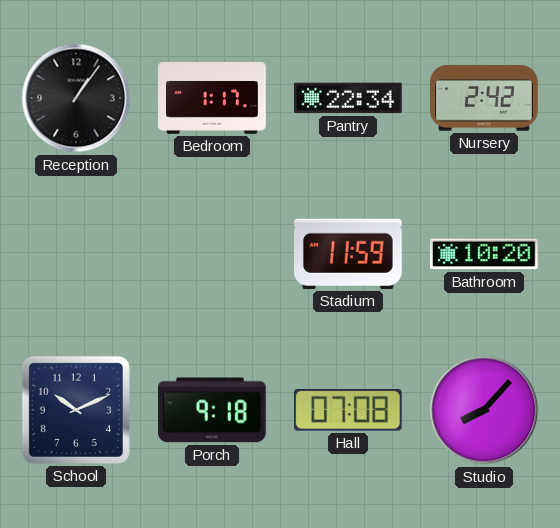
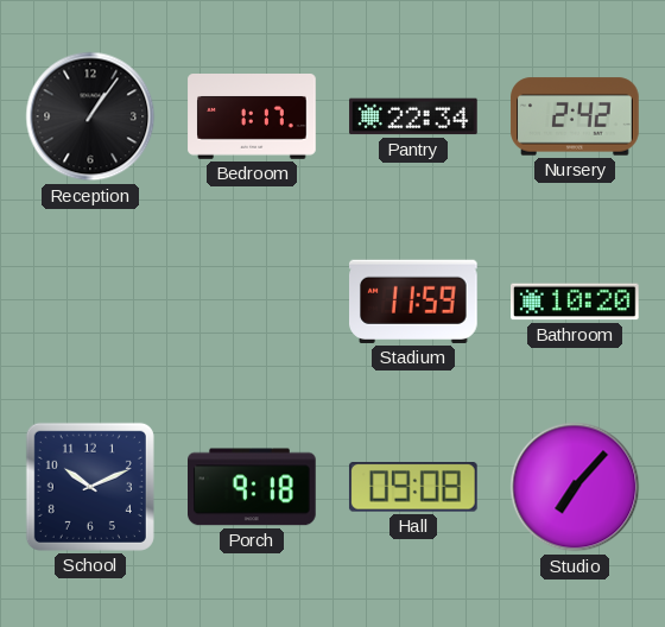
Hall: 07:08 -> 09:08
Studio: 8:07 -> 7:07
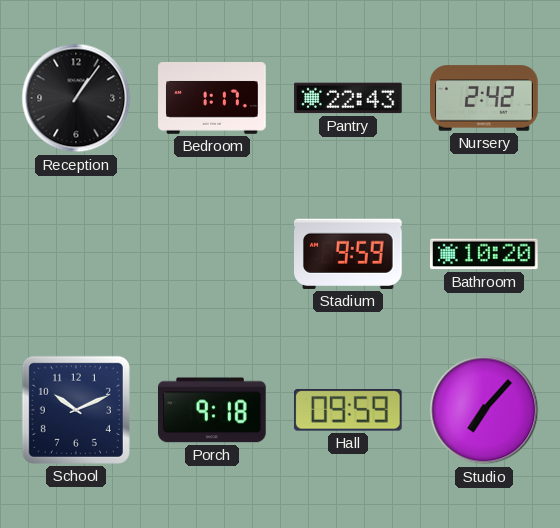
Pantry: 22:34 -> 22:43
Stadium: 11:59 -> 9:59
Hall: 09:08 -> 09:59
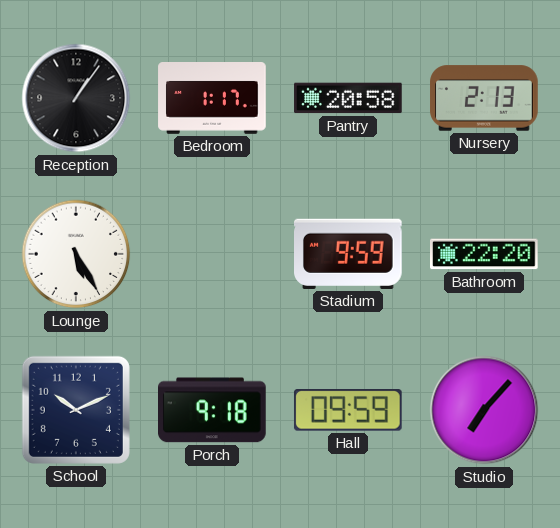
Pantry: 22:43 -> 20:58
Nursery: 2:42 -> 2:13
Lounge: none -> 5:25
Bathroom: 10:20 -> 22:20
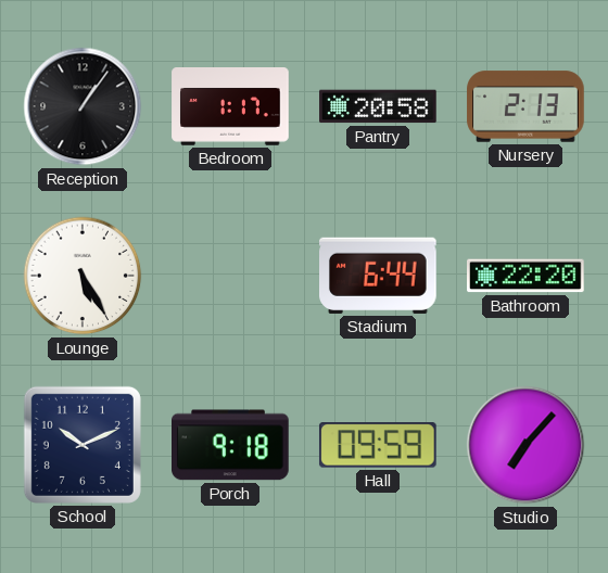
Stadium: 9:59 -> 6:44
